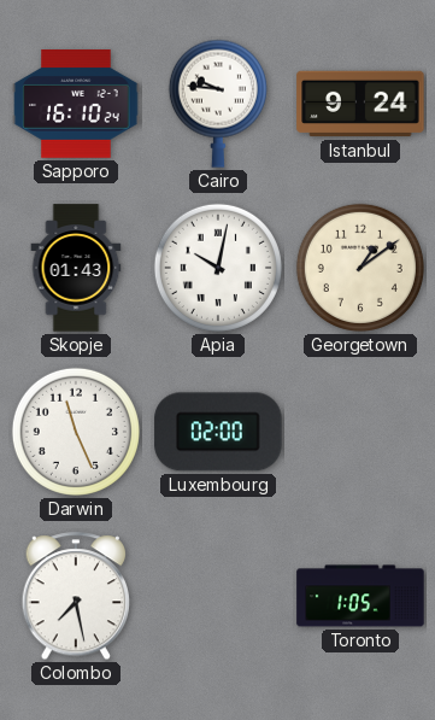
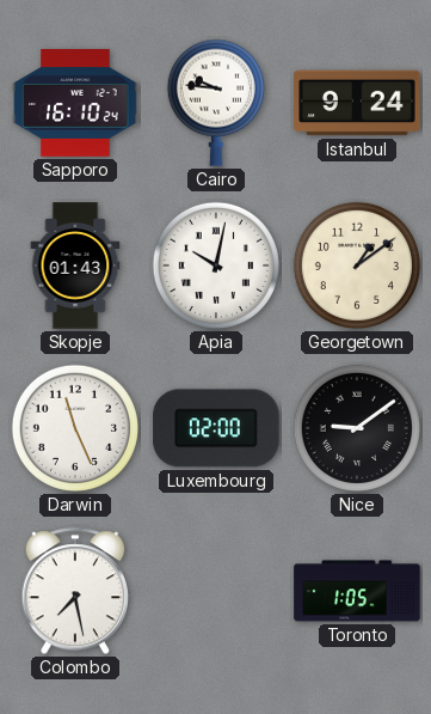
Nice: none -> 9:09
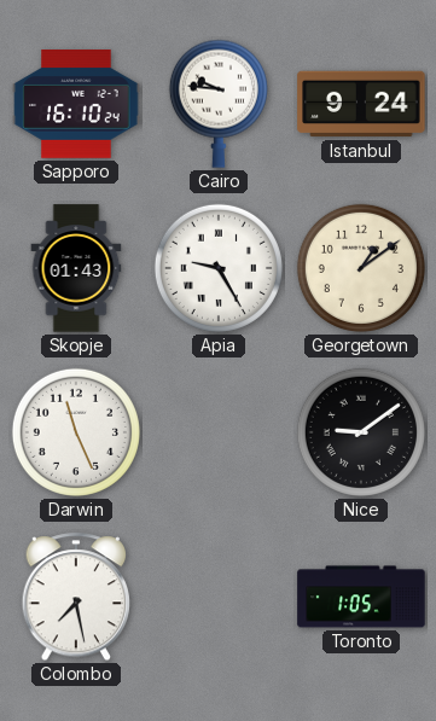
Apia: 10:02 -> 9:25
Luxembourg: 02:00 -> none
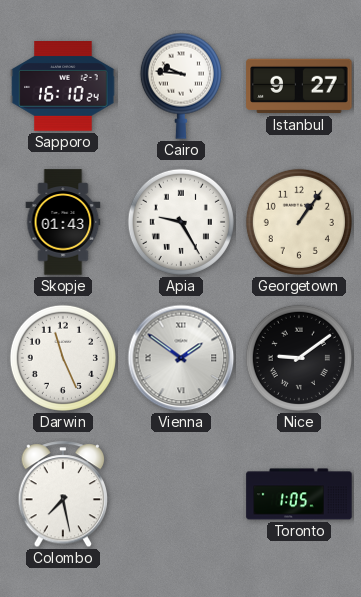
Istanbul: 9:24 -> 9:27
Georgetown: 1:09 -> 1:06
Vienna: none -> 1:51
